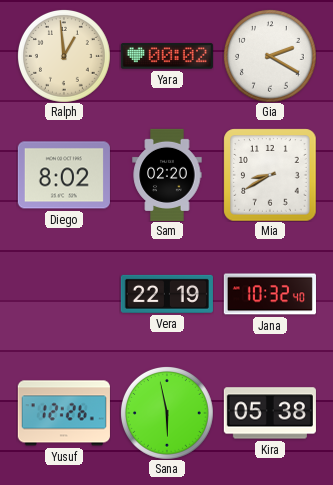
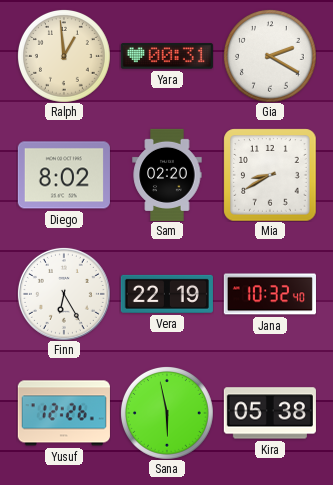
Yara: 00:02 -> 00:31
Finn: none -> 6:25
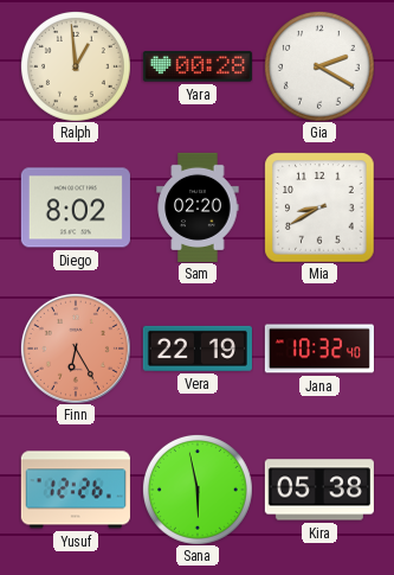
Yara: 00:31 -> 00:28
Finn dial: white -> salmon
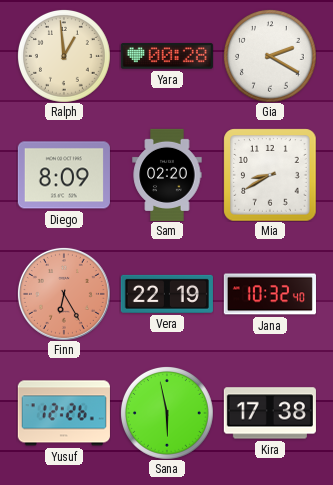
Diego: 8:02 -> 8:09
Kira: 05:38 -> 17:38
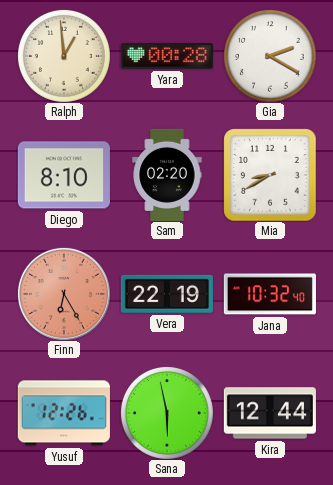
Diego: 8:09 -> 8:10
Kira: 17:38 -> 12:44
